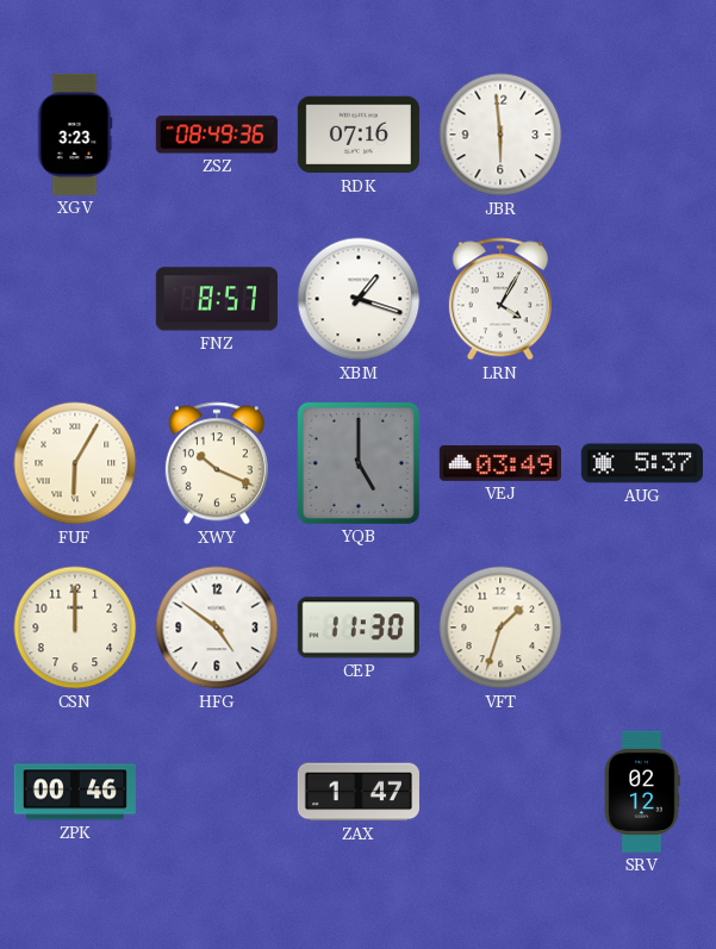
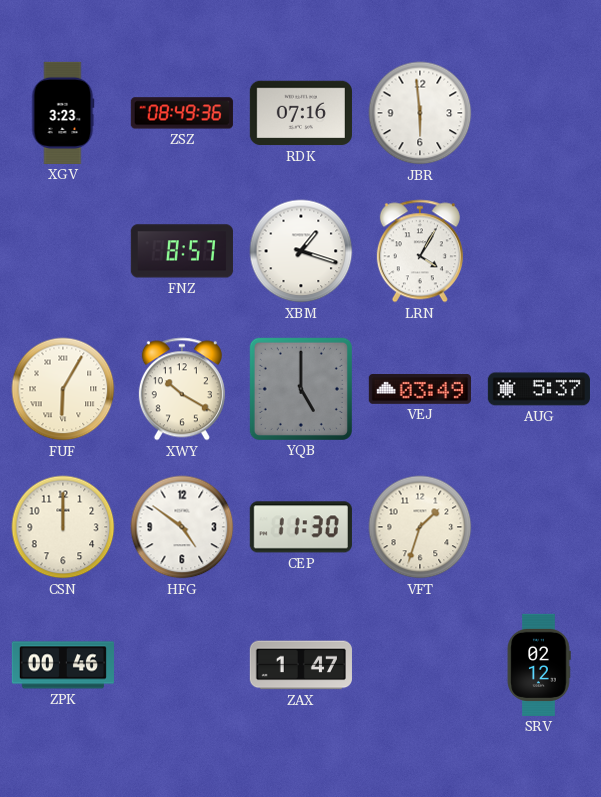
XWY: 10:19 -> 10:20
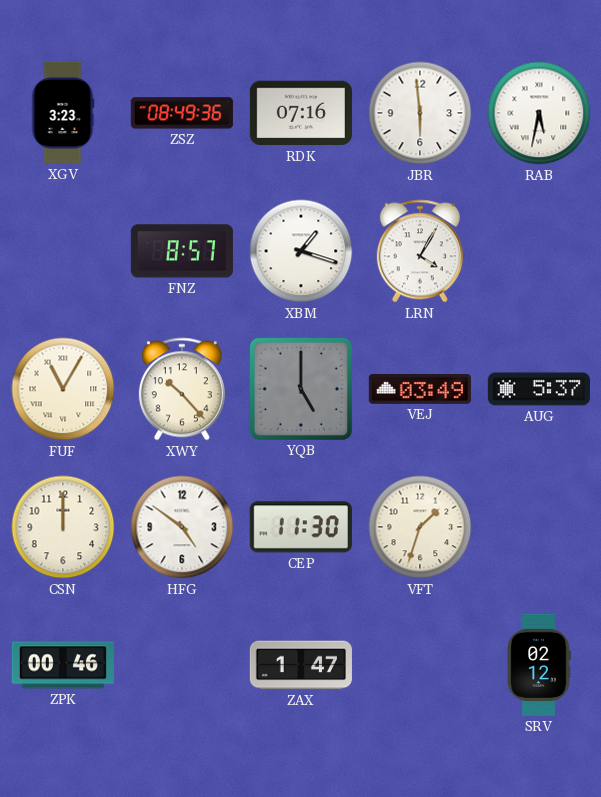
RAB: none -> 5:32
FUF: 6:05 -> 11:05
XWY: 10:20 -> 10:23
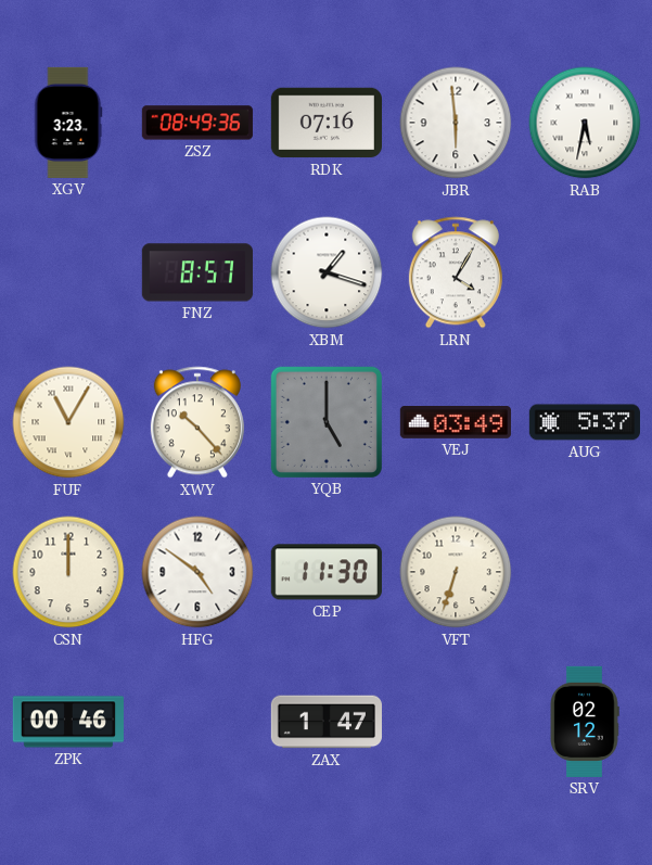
VFT: 1:33 -> 6:33
